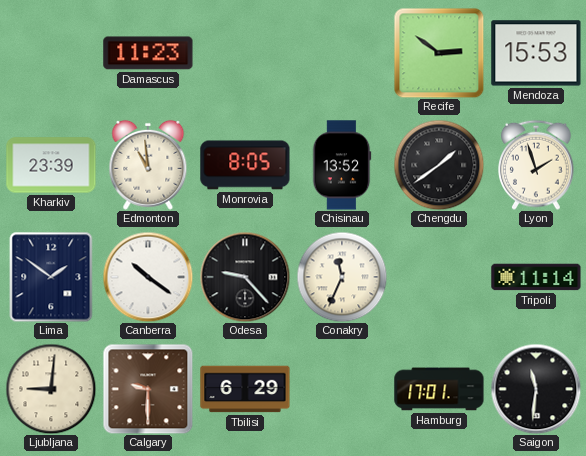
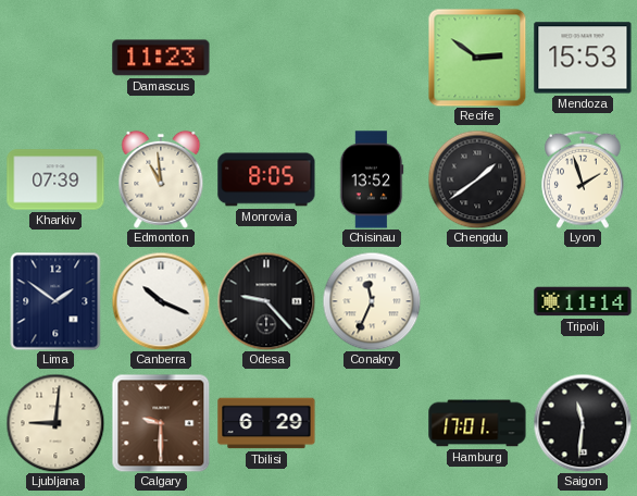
Kharkiv: 23:39 -> 07:39
Canberra: 10:21 -> 10:19
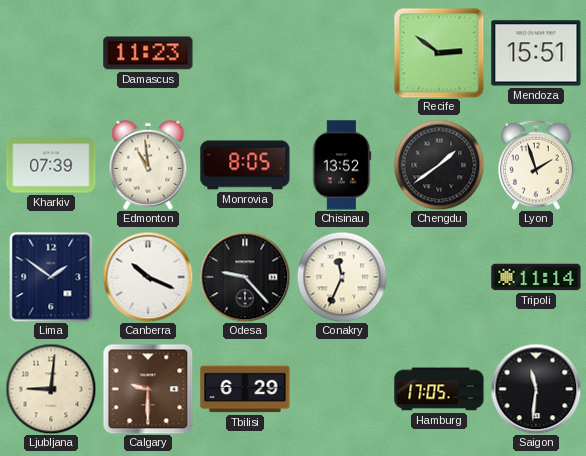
Mendoza: 15:53 -> 15:51
Hamburg: 17:01 -> 17:05
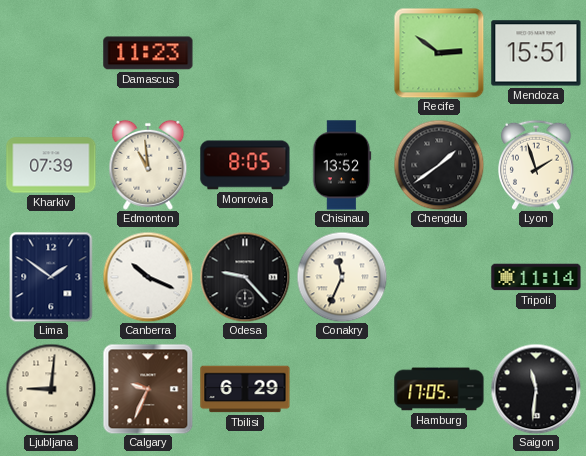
Calgary: 9:30 -> 9:34
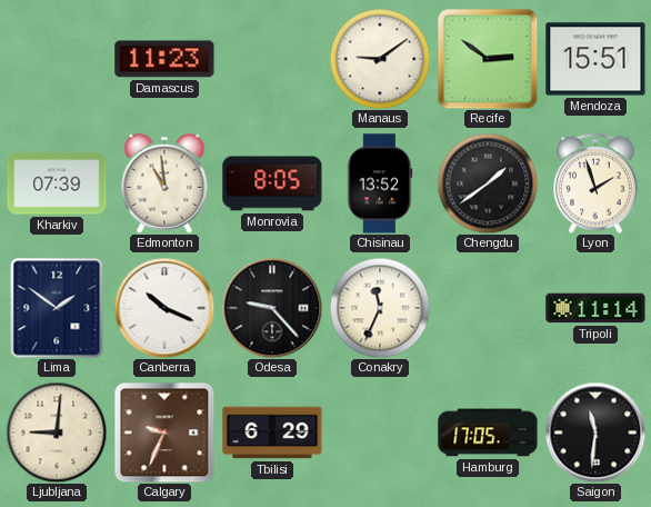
Manaus: none -> 9:09
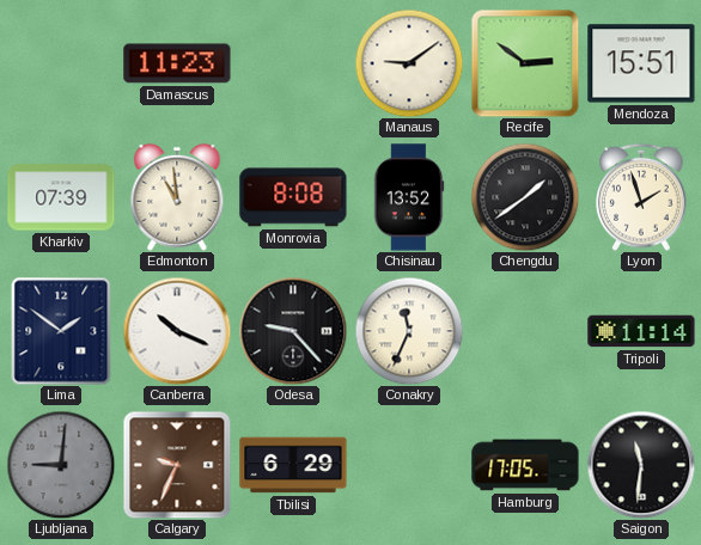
Monrovia: 8:05 -> 8:08
Ljubljana dial: cream -> grey
